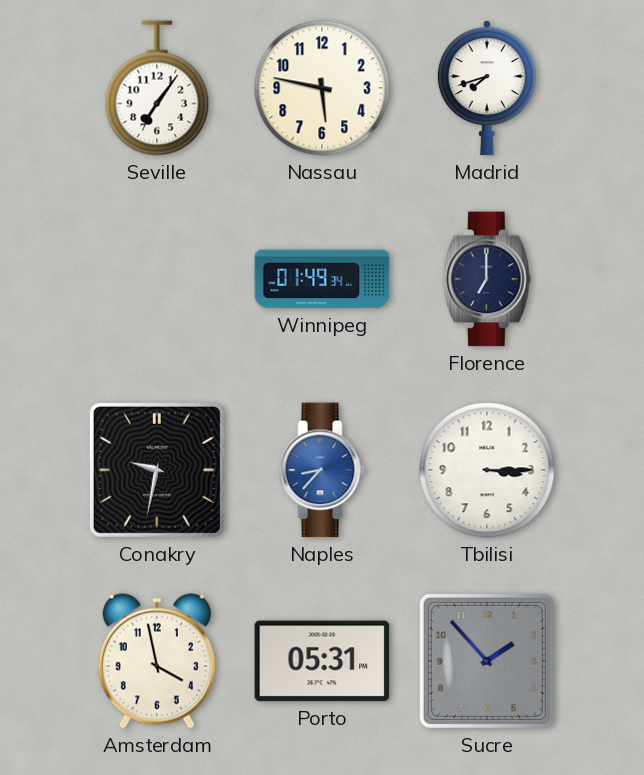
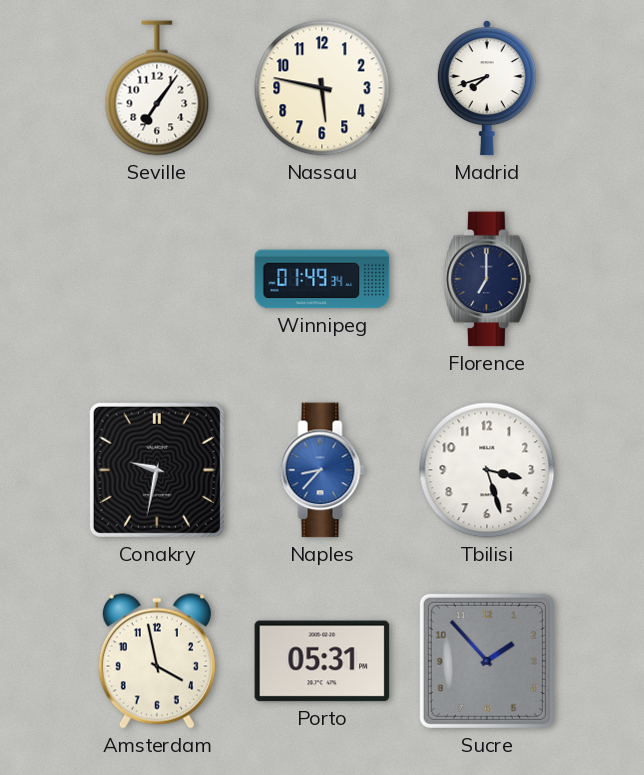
Tbilisi: 3:15 -> 3:27
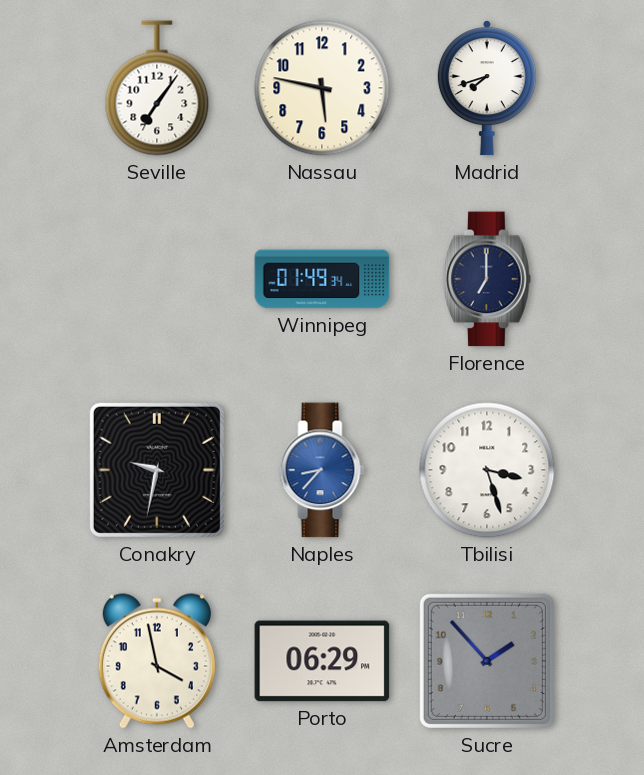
Porto: 05:31 -> 06:29
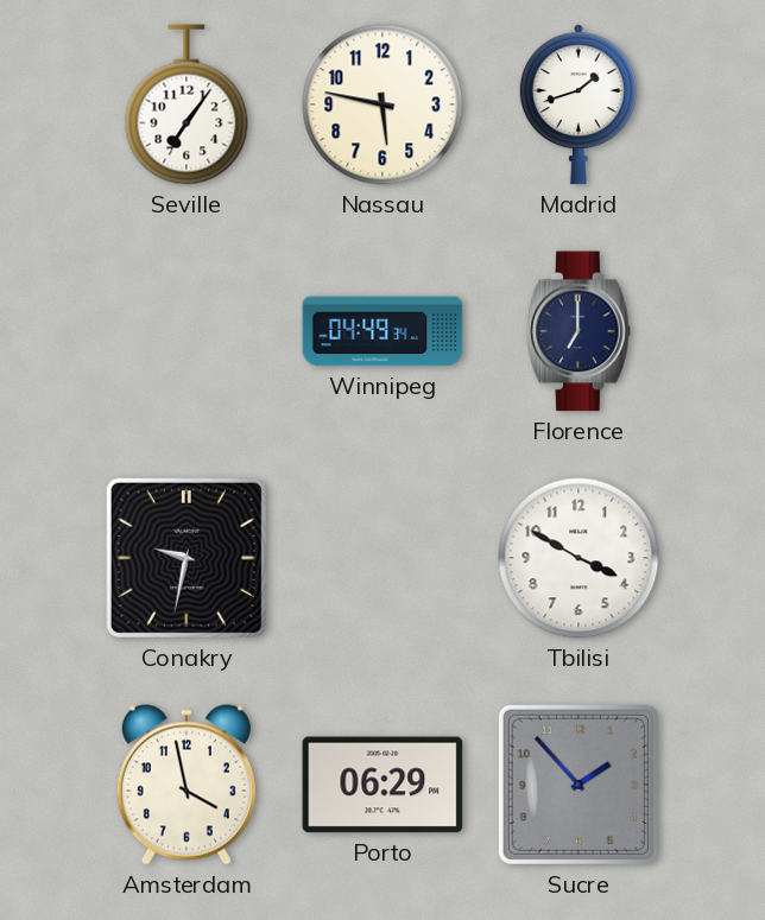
Madrid: 7:42 -> 1:42
Winnipeg: 01:49 -> 04:49
Naples: 8:37 -> none
Tbilisi: 3:27 -> 3:50
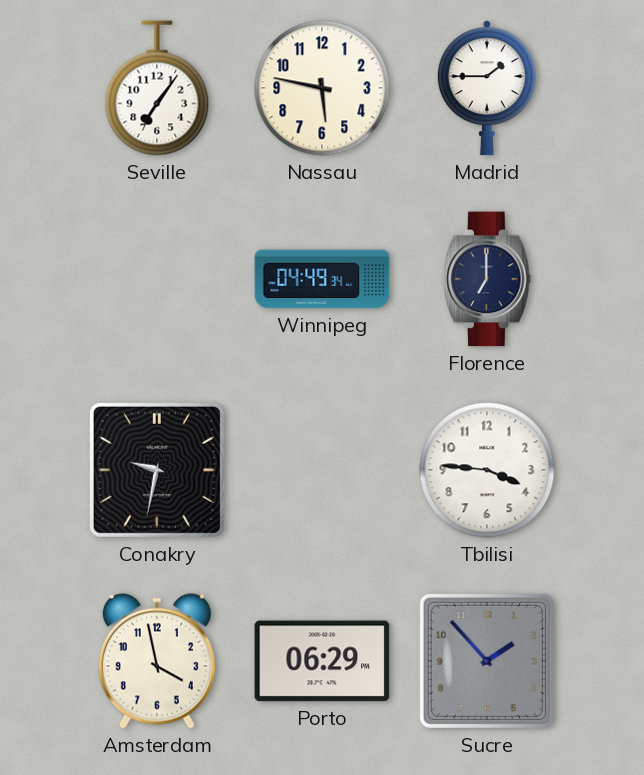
Madrid: 1:42 -> 1:45
Tbilisi: 3:50 -> 3:46
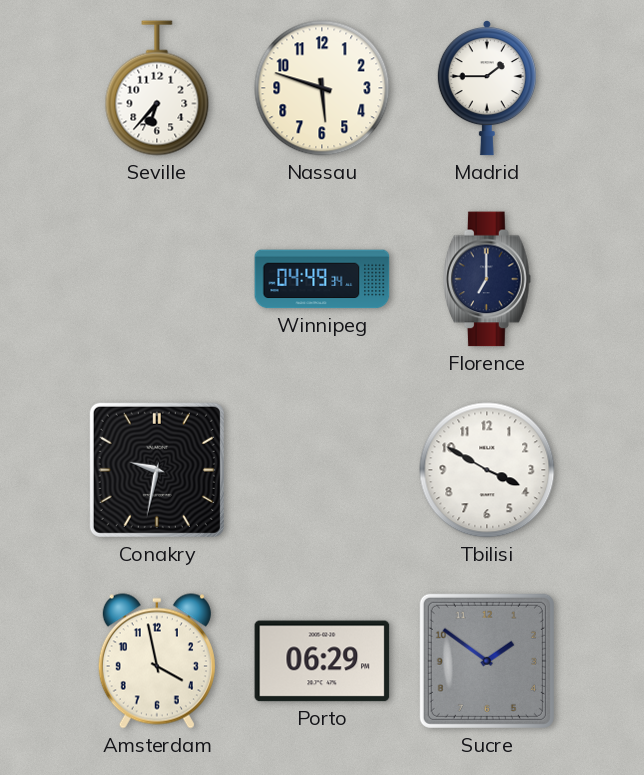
Seville: 7:06 -> 6:37
Nassau: 5:47 -> 5:48
Tbilisi: 3:46 -> 3:50
Sucre: 1:53 -> 1:51
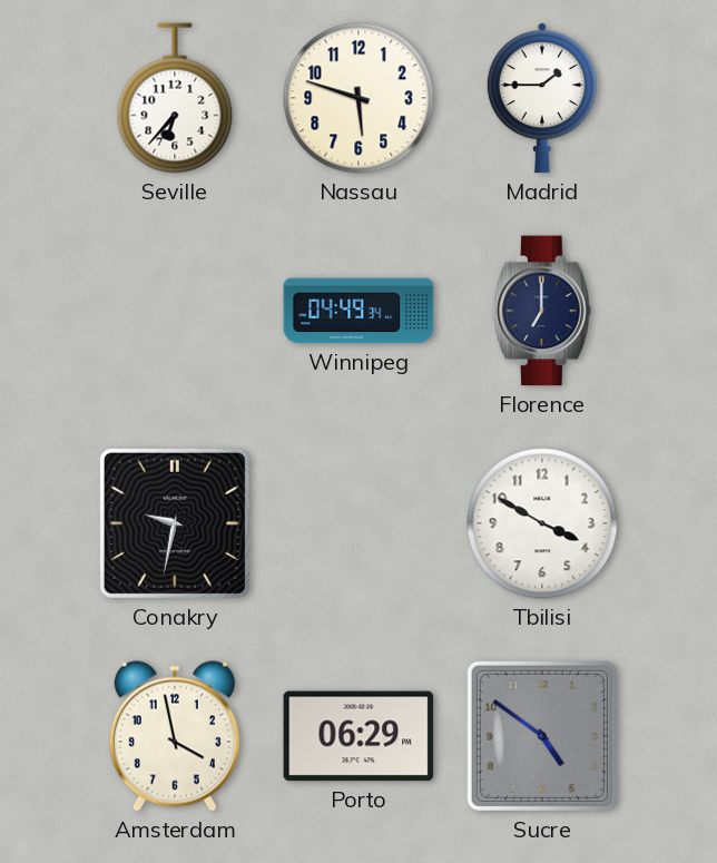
Sucre: 1:51 -> 4:51
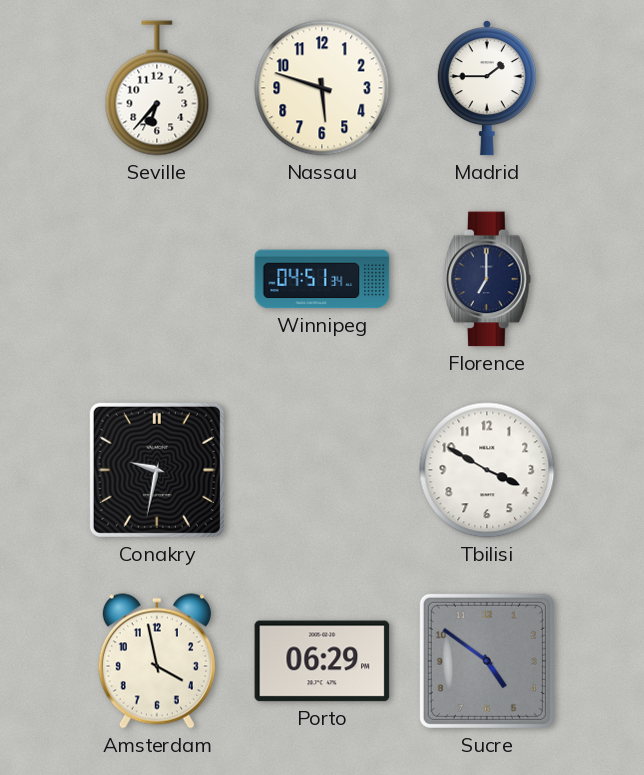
Winnipeg: 04:49 -> 04:51
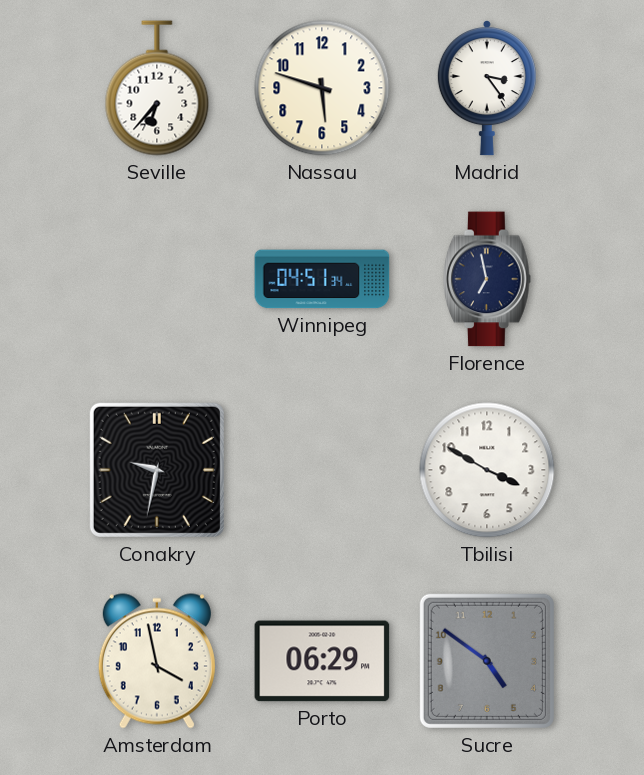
Madrid: 1:45 -> 3:24
Florence: 7:00 -> 6:58
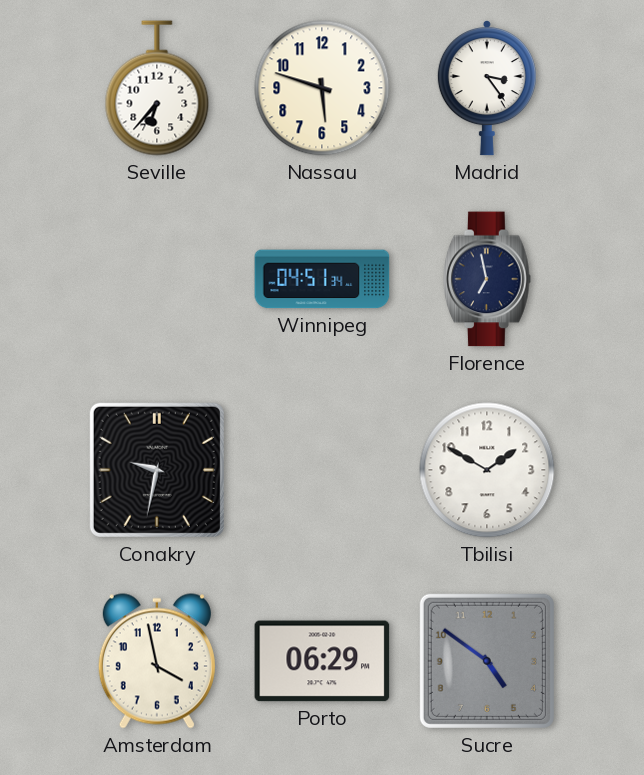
Tbilisi: 3:50 -> 1:50
